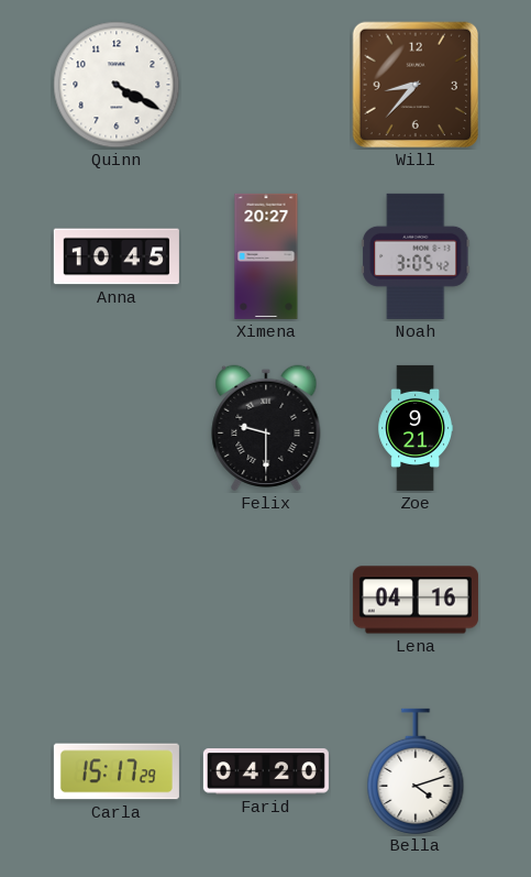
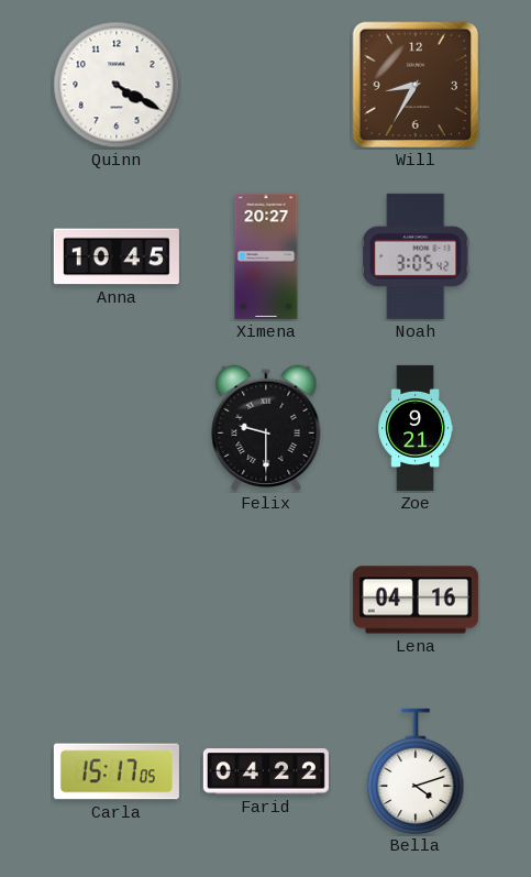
Will: 8:37 -> 8:35
Carla: 15:17:29 -> 15:17:05
Farid: 04:20 -> 04:22
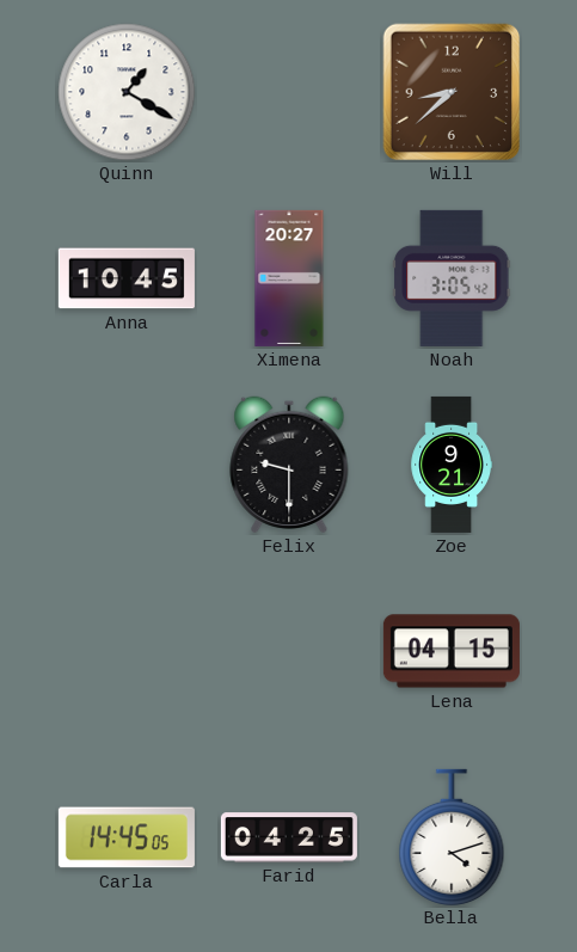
Quinn: 4:20 -> 1:20
Will: 8:35 -> 8:38
Lena: 04:16 -> 04:15
Carla: 15:17 -> 14:45
Farid: 04:22 -> 04:25
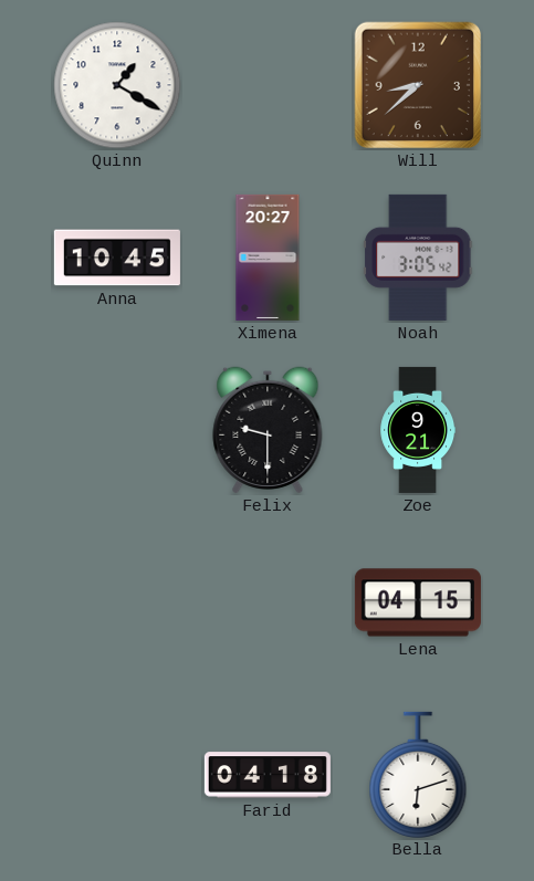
Carla: 14:45 -> none
Farid: 04:25 -> 04:18
Bella: 4:12 -> 6:12
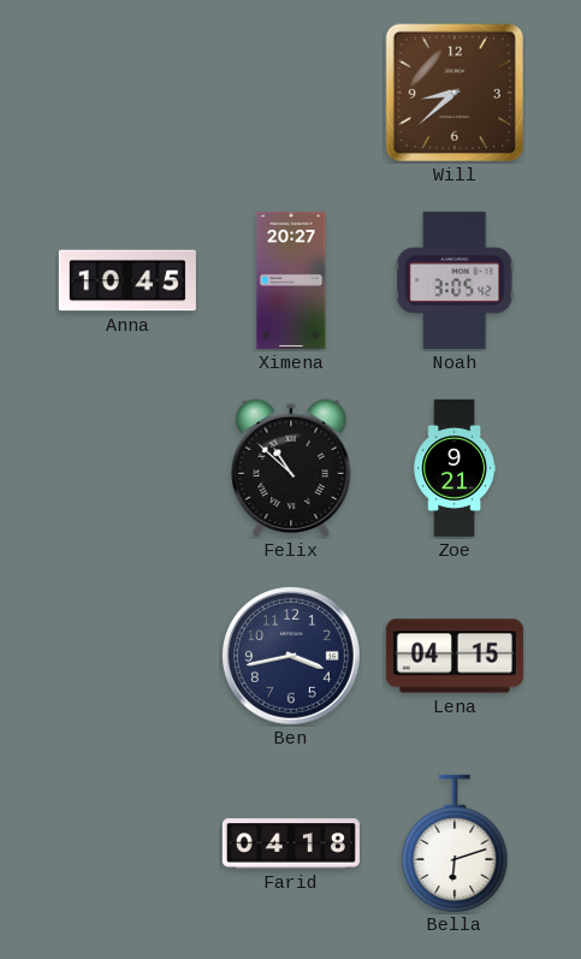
Quinn: 1:20 -> none
Felix: 9:30 -> 10:52
Ben: none -> 3:43
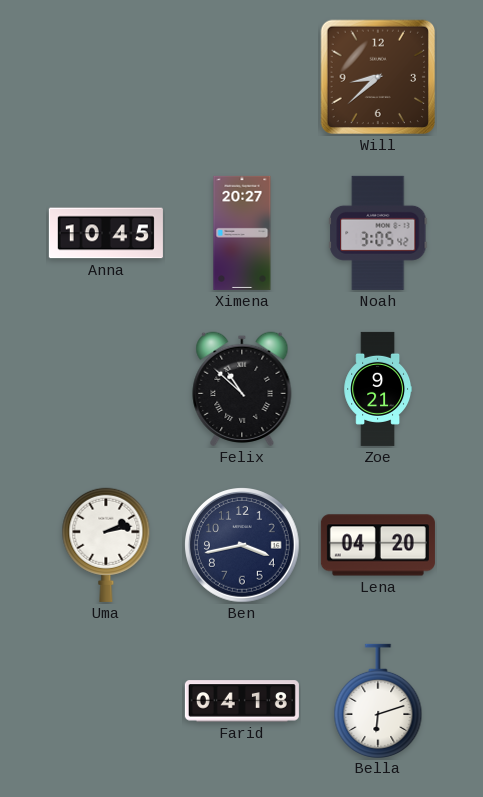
Uma: none -> 2:13
Lena: 04:15 -> 04:20
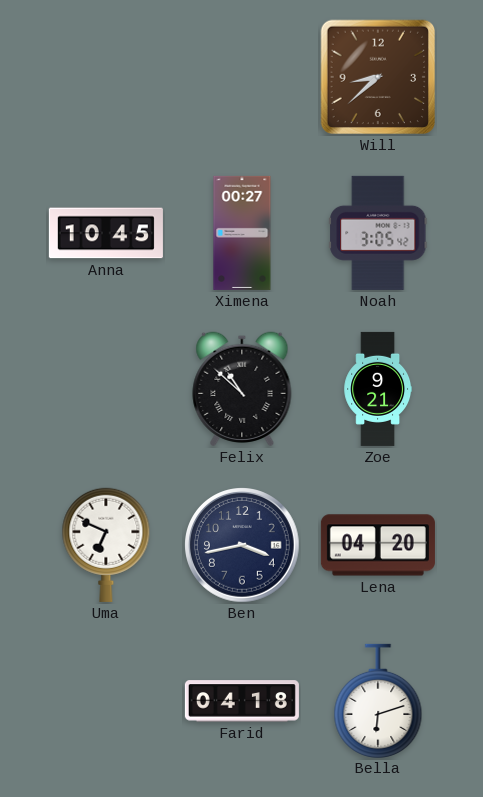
Ximena: 20:27 -> 00:27
Uma: 2:13 -> 6:49
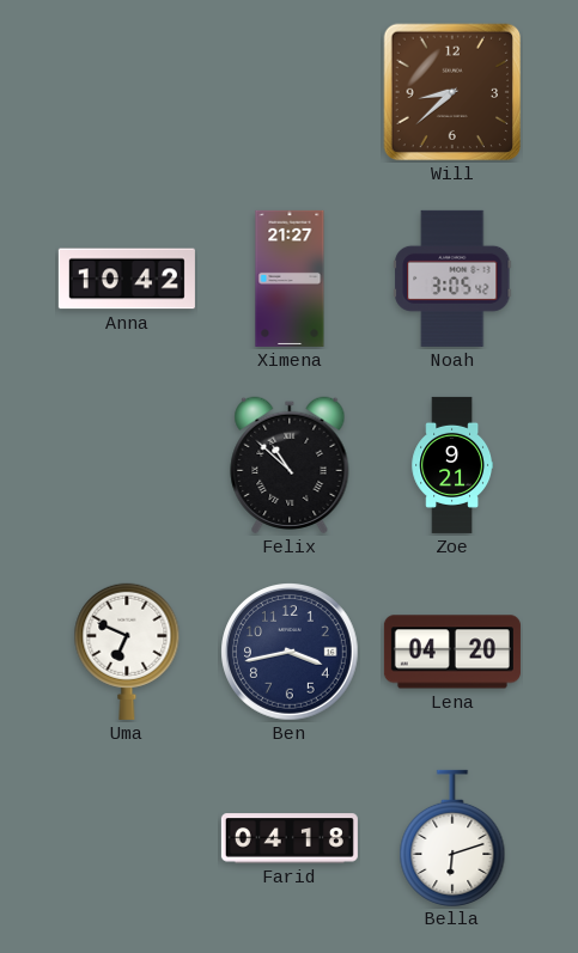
Anna: 10:45 -> 10:42
Ximena: 00:27 -> 21:27
